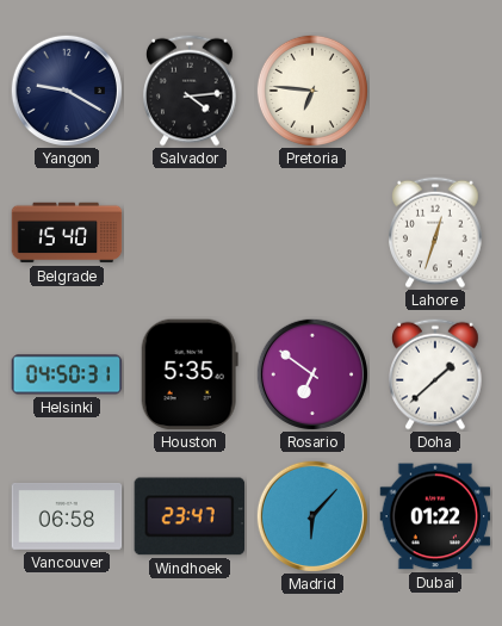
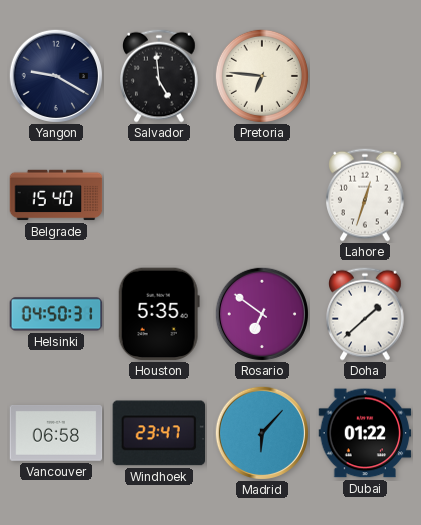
Salvador: 4:14 -> 4:59
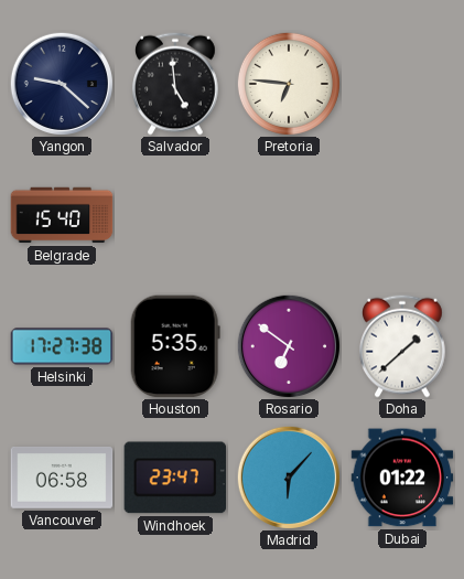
Yangon: 9:20 -> 9:22
Lahore: 12:33 -> none
Helsinki: 04:50 -> 17:27
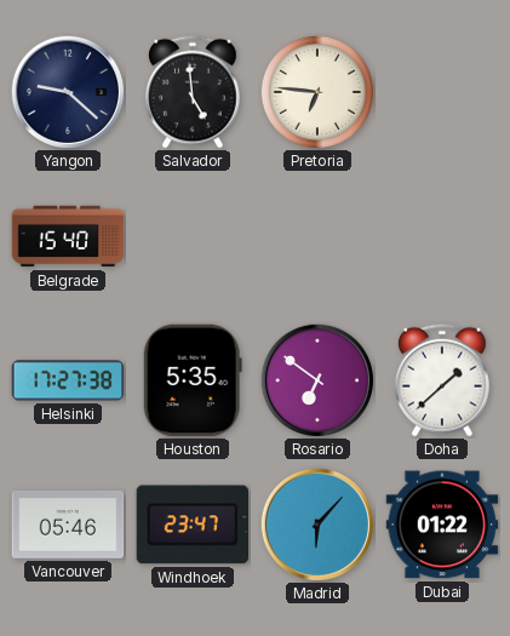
Vancouver: 06:58 -> 05:46
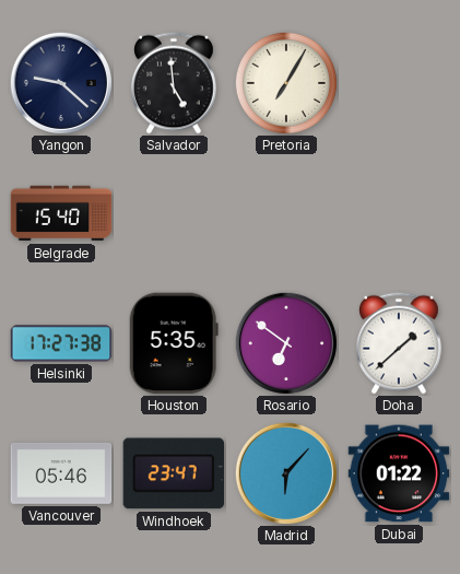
Pretoria: 6:46 -> 7:05
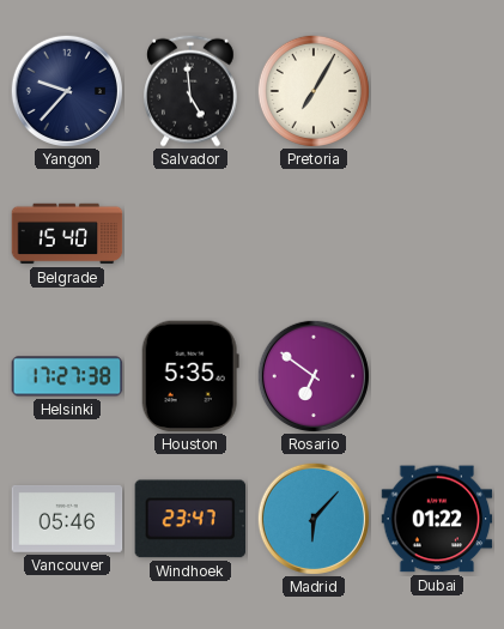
Yangon: 9:22 -> 9:37
Doha: 1:38 -> none
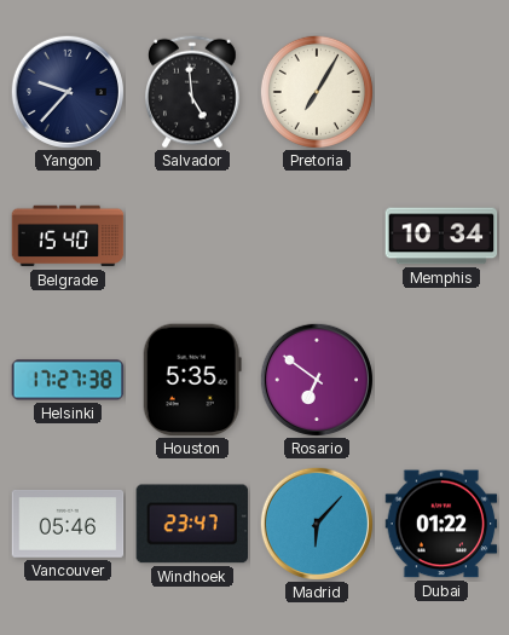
Memphis: none -> 10:34
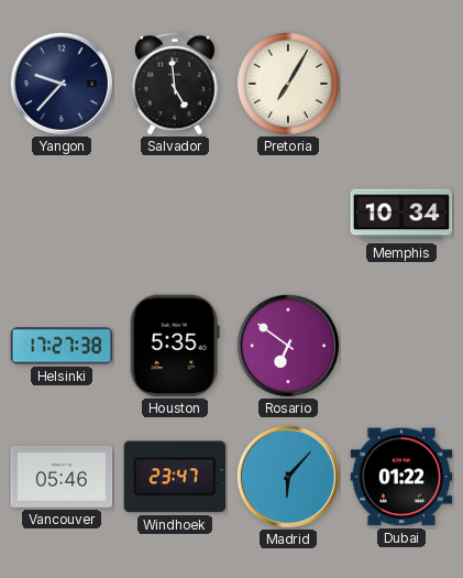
Belgrade: 15:40 -> none
